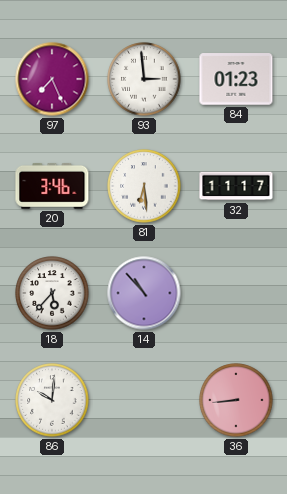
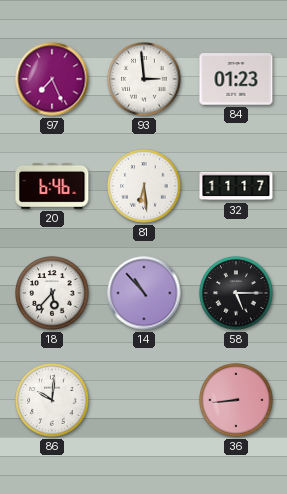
20: 3:46 -> 6:46
58: none -> 5:15
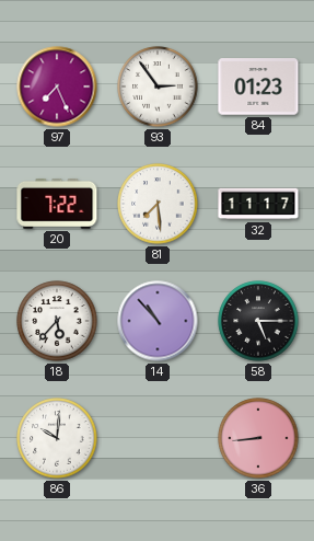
93: 2:59 -> 2:54
20: 6:46 -> 7:22
81: 6:29 -> 7:29
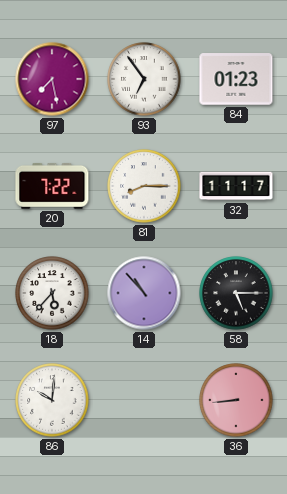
97: 7:26 -> 7:28
93: 2:54 -> 6:54
81: 7:29 -> 8:15
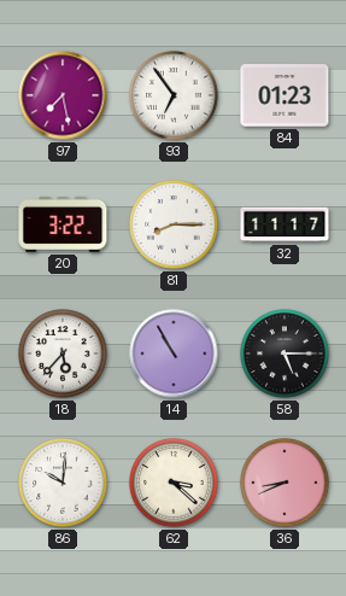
20: 7:22 -> 3:22
14: 10:53 -> 10:55
62: none -> 3:22
36: 8:44 -> 8:41
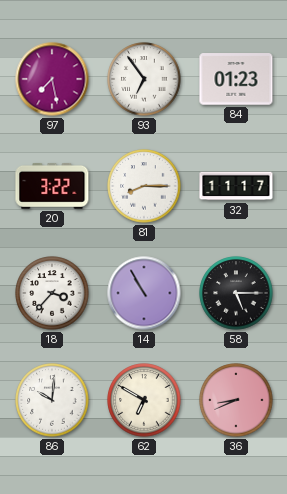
18: 5:37 -> 3:37
62: 3:22 -> 6:50
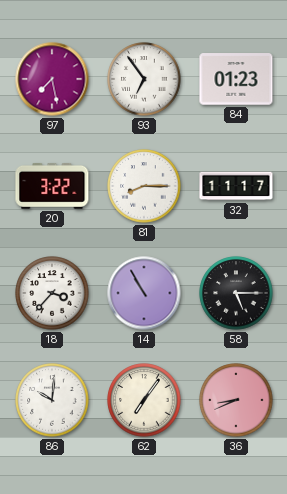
62: 6:50 -> 7:06
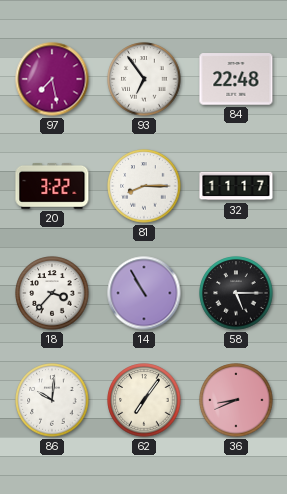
84: 01:23 -> 22:48
